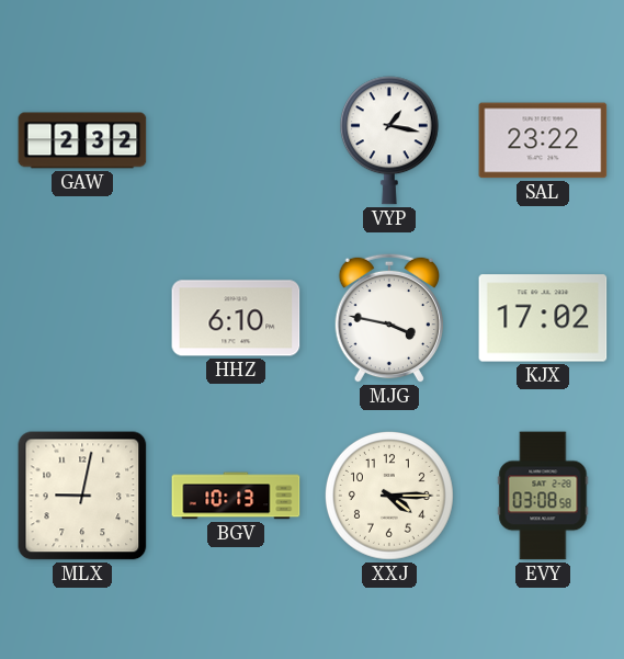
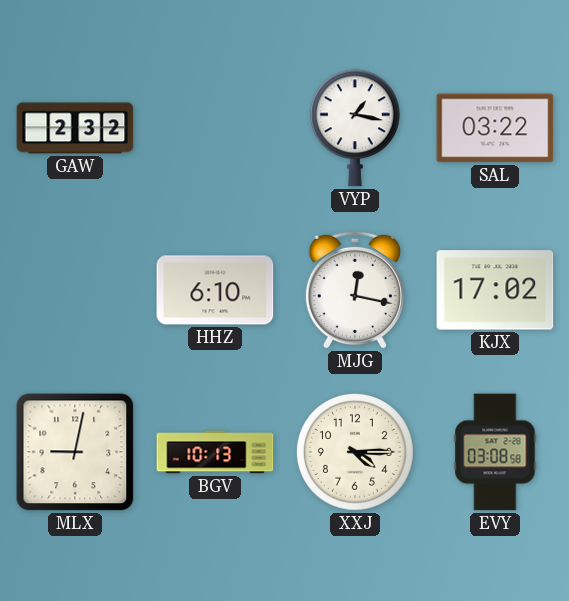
SAL: 23:22 -> 03:22
MJG: 3:47 -> 12:17
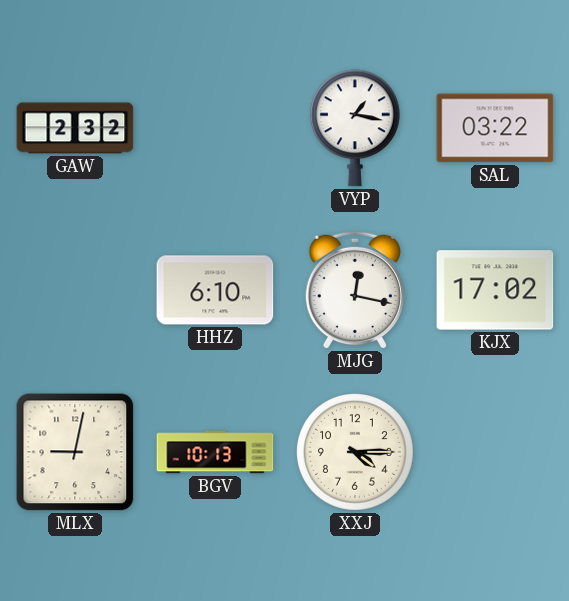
EVY: 03:08 -> none
